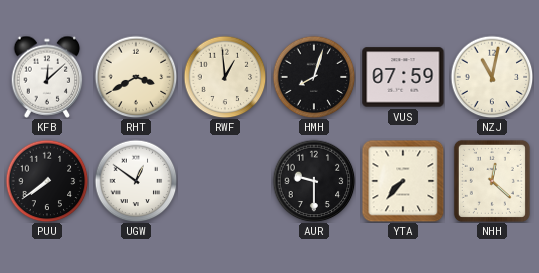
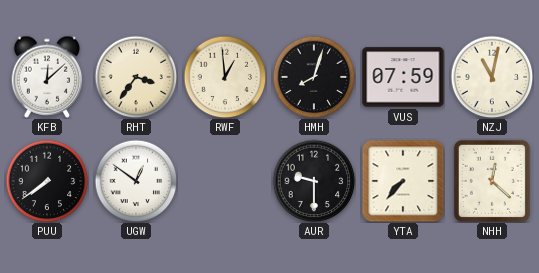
RHT: 3:40 -> 3:36
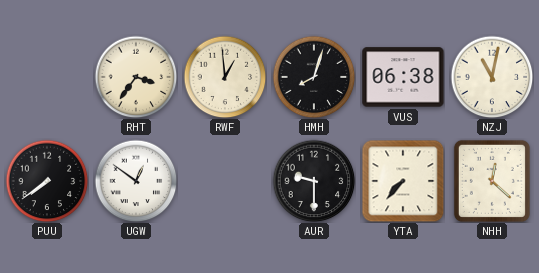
KFB: 12:08 -> none
VUS: 07:59 -> 06:38
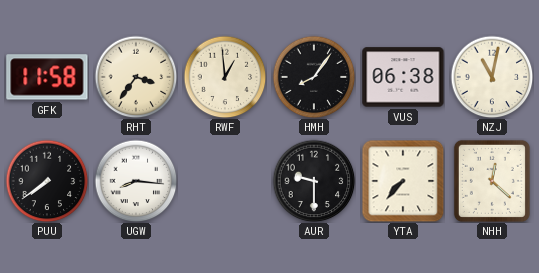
GFK: none -> 11:58
HMH: 8:03 -> 8:06
UGW: 12:51 -> 8:16
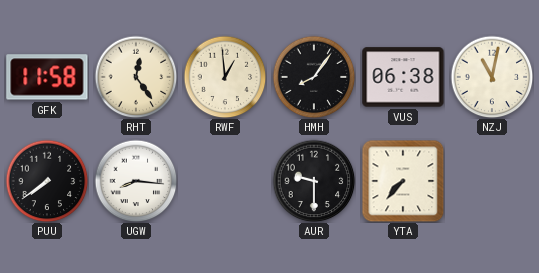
RHT: 3:36 -> 12:24
NHH: 12:22 -> none
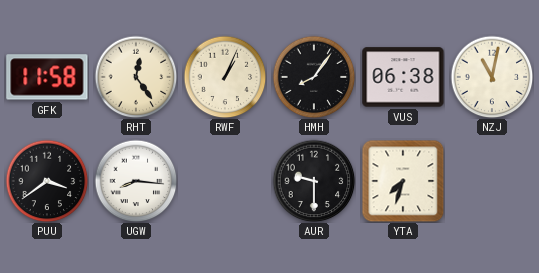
RWF: 12:59 -> 1:04
PUU: 7:39 -> 3:39
YTA: 7:37 -> 7:33
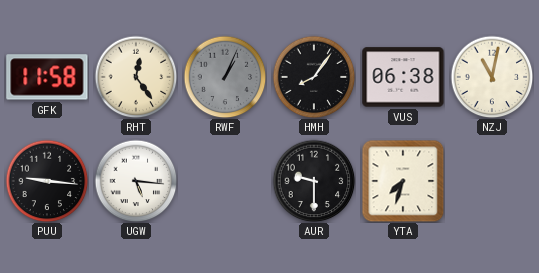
RWF dial: cream -> grey
PUU: 3:39 -> 9:16
UGW: 8:16 -> 5:16
